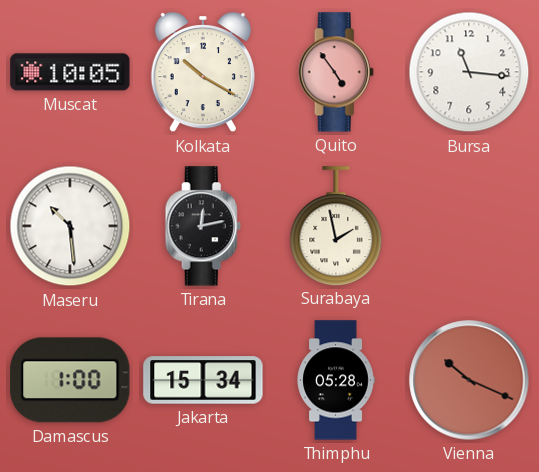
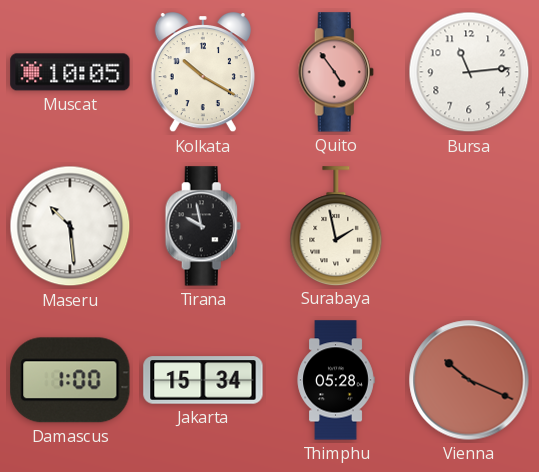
Bursa: 11:16 -> 11:14
Tirana: 12:13 -> 9:58
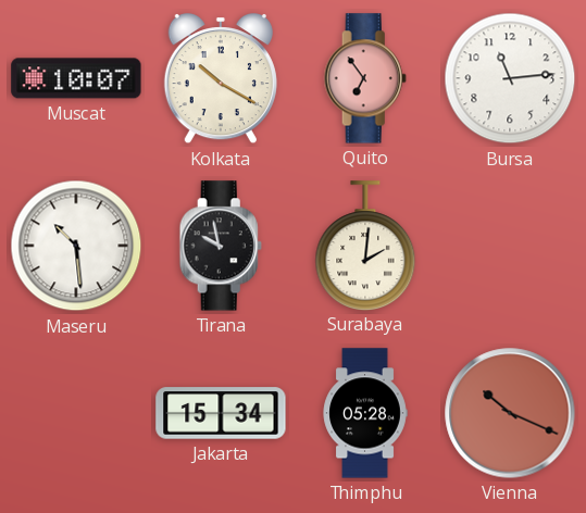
Muscat: 10:05 -> 10:07
Quito: 4:54 -> 6:54
Surabaya: 1:58 -> 2:01
Damascus: 1:00 -> none
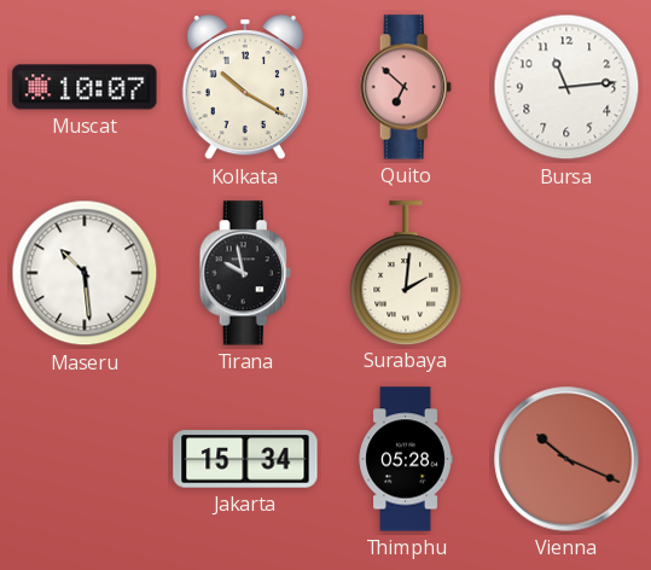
Quito: 6:54 -> 6:52
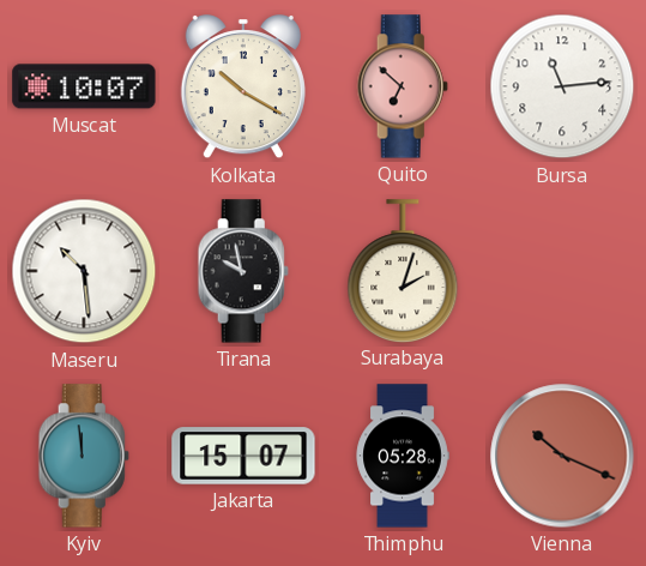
Surabaya: 2:01 -> 2:03
Kyiv: none -> 11:59
Jakarta: 15:34 -> 15:07
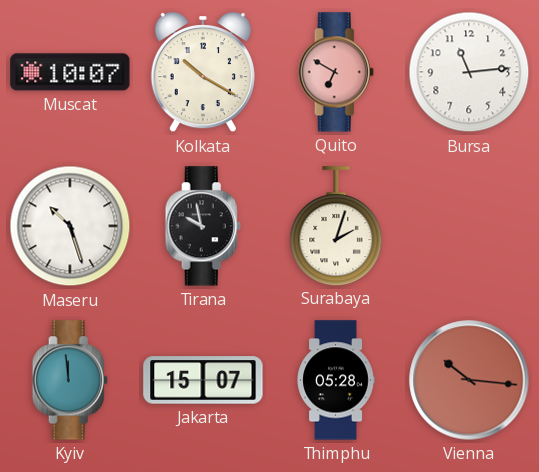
Quito: 6:52 -> 6:50
Maseru: 10:29 -> 10:27
Vienna: 10:19 -> 10:16
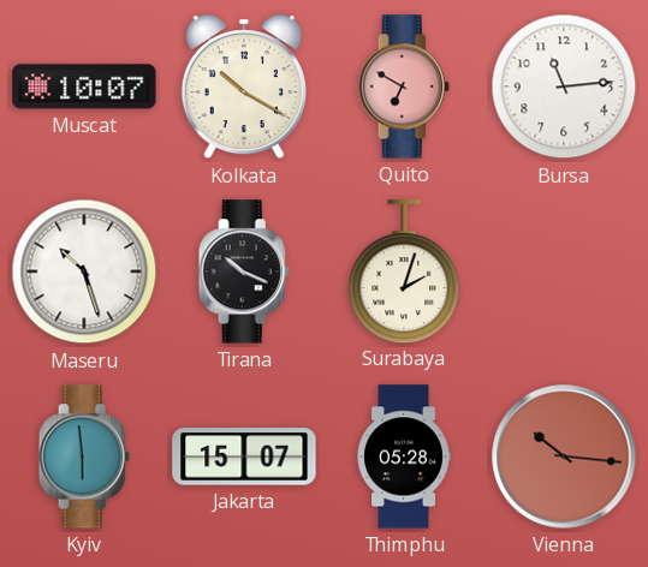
Tirana: 9:58 -> 10:19
Kyiv: 11:59 -> 5:59
